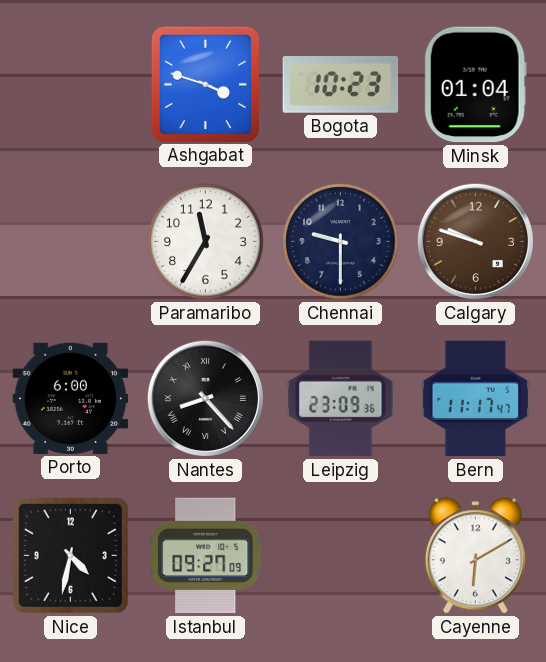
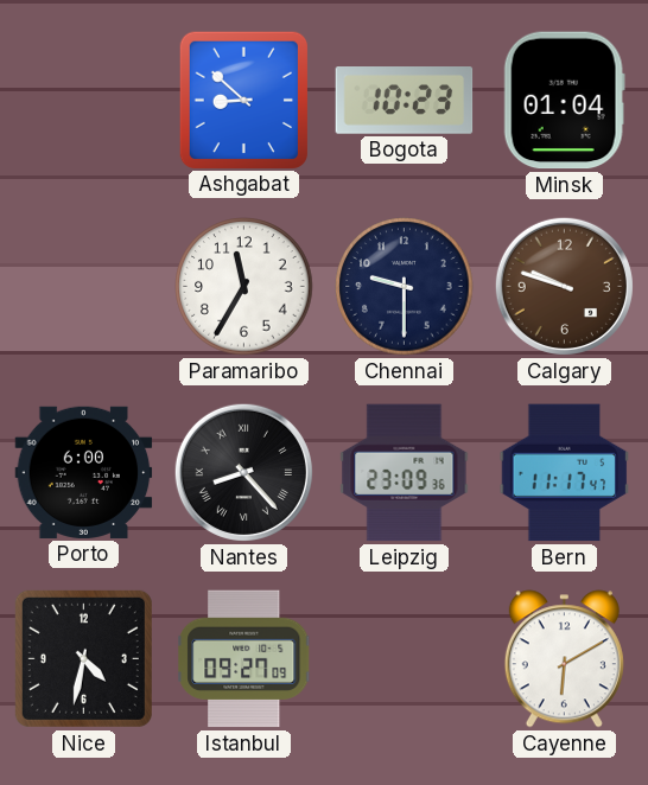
Ashgabat: 3:48 -> 8:52
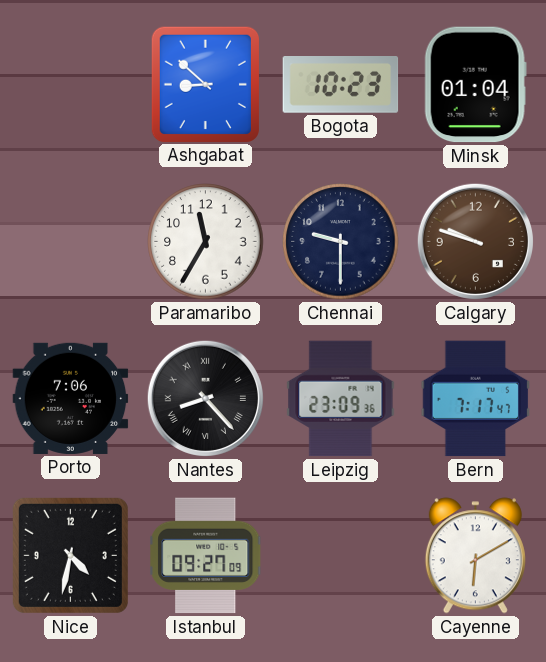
Porto: 6:00 -> 7:06
Bern: 11:17 -> 7:17
